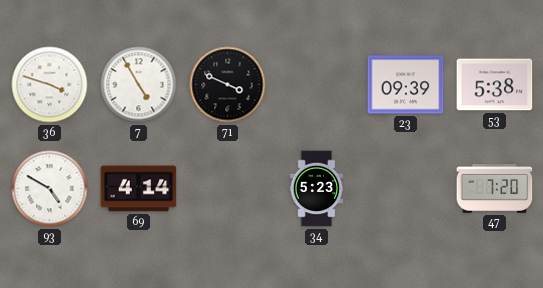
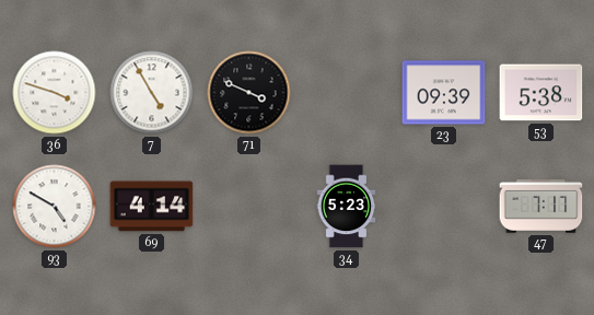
47: 7:20 -> 7:17
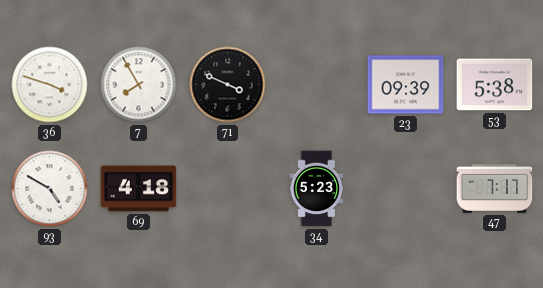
7: 4:55 -> 7:55
69: 4:14 -> 4:18
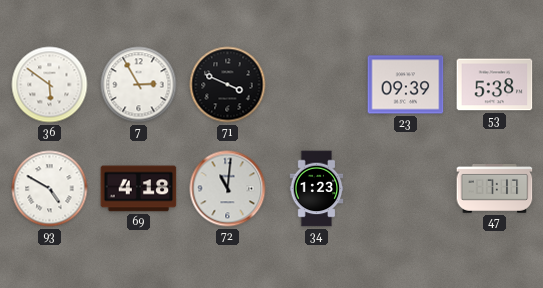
36: 3:48 -> 5:51
7: 7:55 -> 2:55
72: none -> 11:01
34: 5:23 -> 1:23
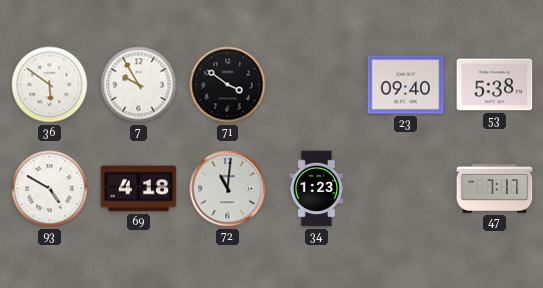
7: 2:55 -> 9:55
71: 3:49 -> 3:51
23: 09:39 -> 09:40
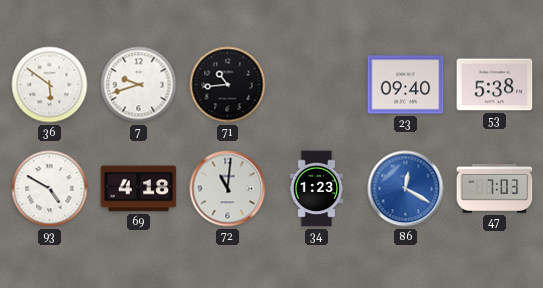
7: 9:55 -> 9:42
71: 3:51 -> 10:44
86: none -> 12:20
47: 7:17 -> 7:03
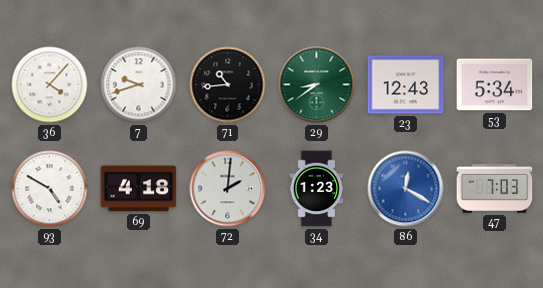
36: 5:51 -> 4:07
29: none -> 8:39
23: 09:40 -> 12:43
53: 5:38 -> 5:34
72: 11:01 -> 2:01
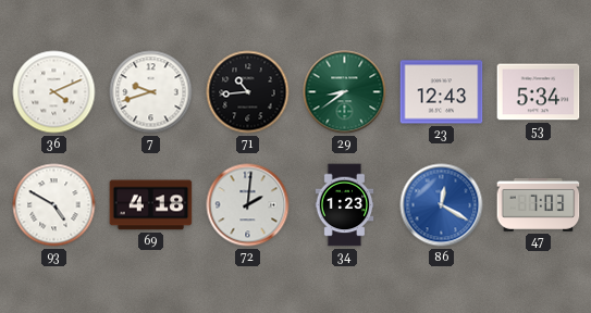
36: 4:07 -> 4:11
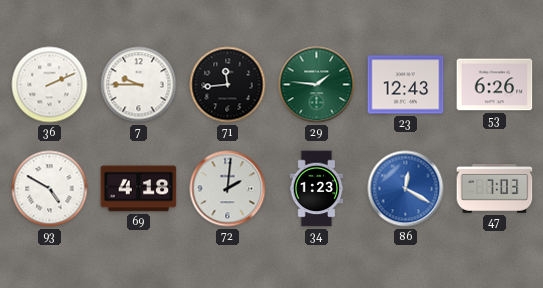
36: 4:11 -> 2:11
7: 9:42 -> 9:45
71: 10:44 -> 11:44
29: 8:39 -> 1:46
53: 5:34 -> 6:26
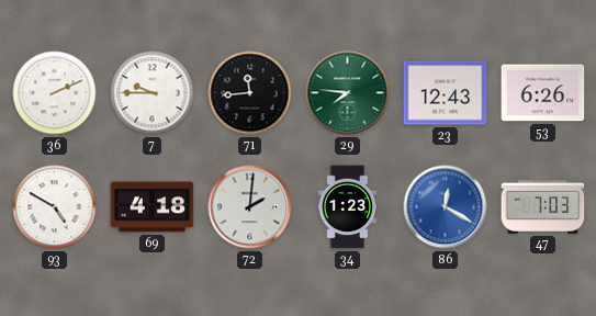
29: 1:46 -> 7:46
